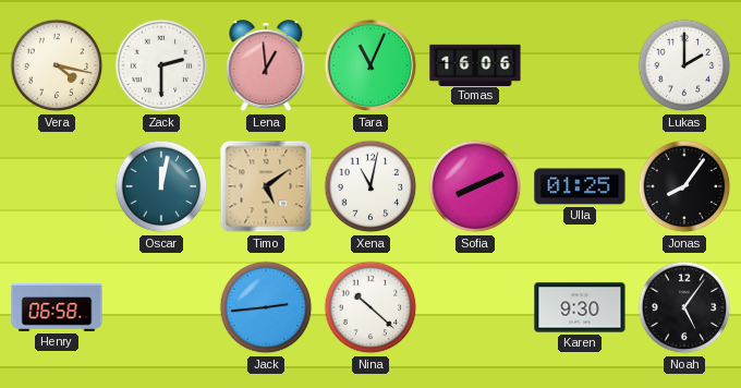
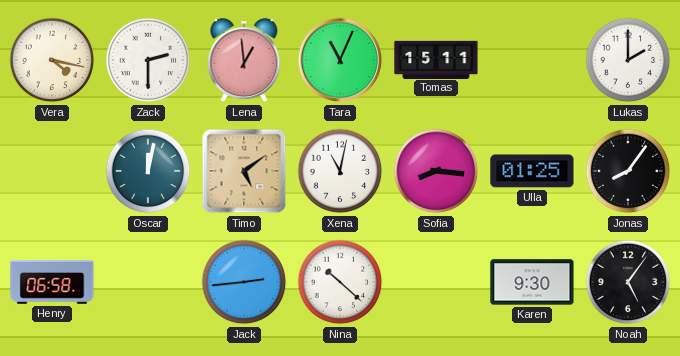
Tomas: 16:06 -> 15:11
Sofia: 8:11 -> 8:16
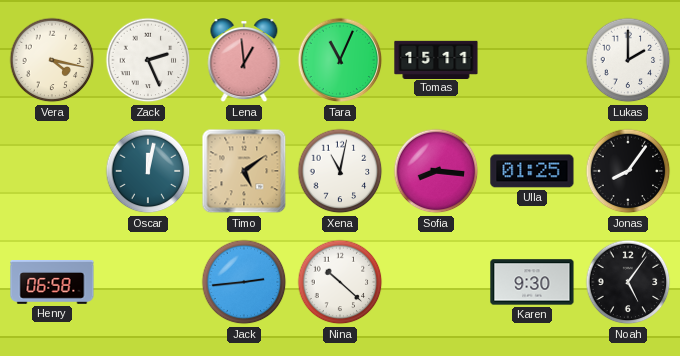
Zack: 2:30 -> 2:26
